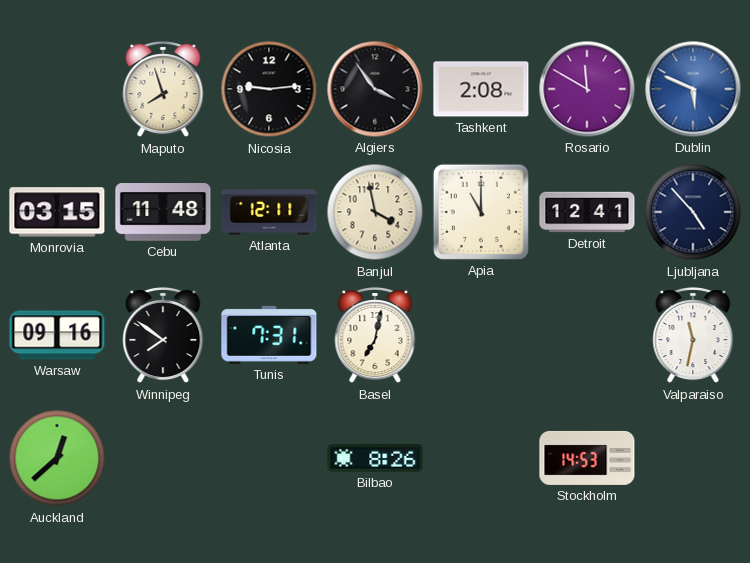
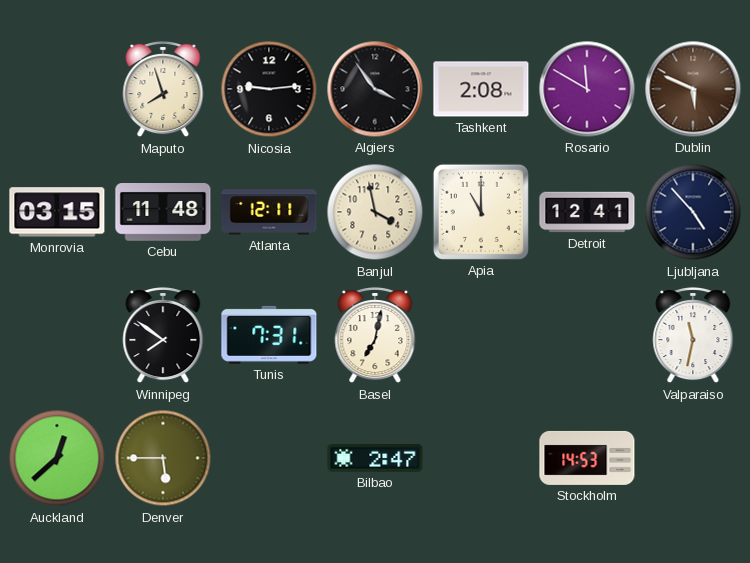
Dublin dial: blue -> brown
Warsaw: 09:16 -> none
Denver: none -> 5:45
Bilbao: 8:26 -> 2:47
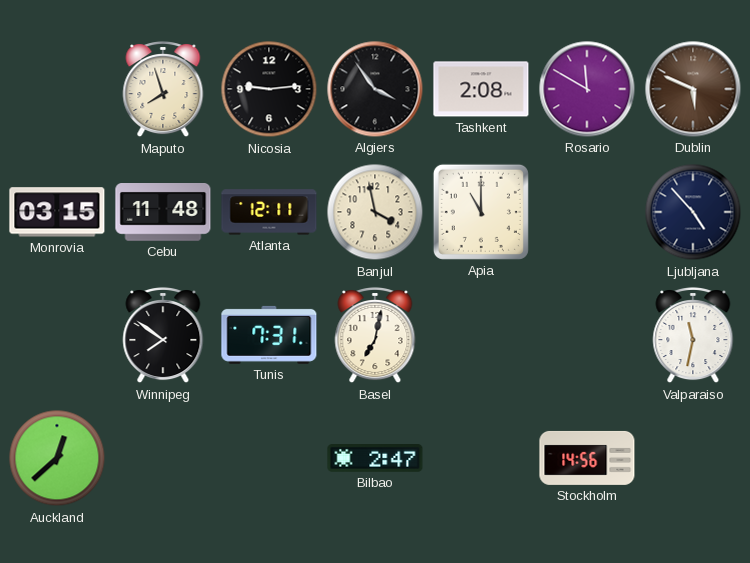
Detroit: 12:41 -> none
Denver: 5:45 -> none
Stockholm: 14:53 -> 14:56
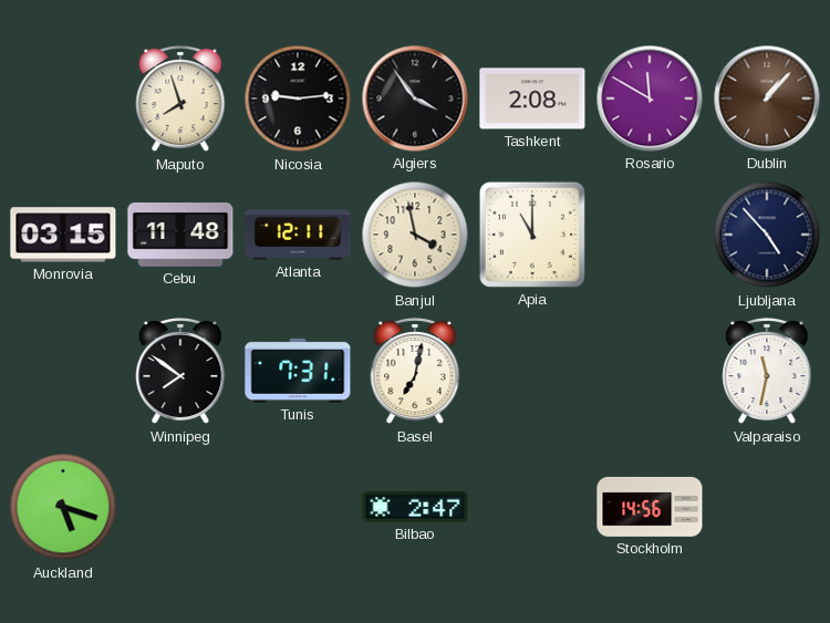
Dublin: 5:49 -> 1:07
Auckland: 12:38 -> 5:18
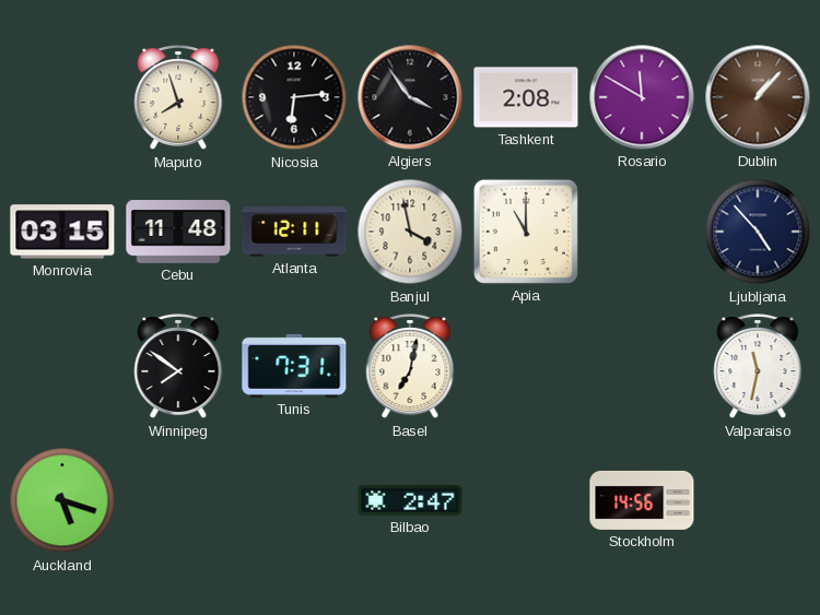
Nicosia: 9:14 -> 6:14
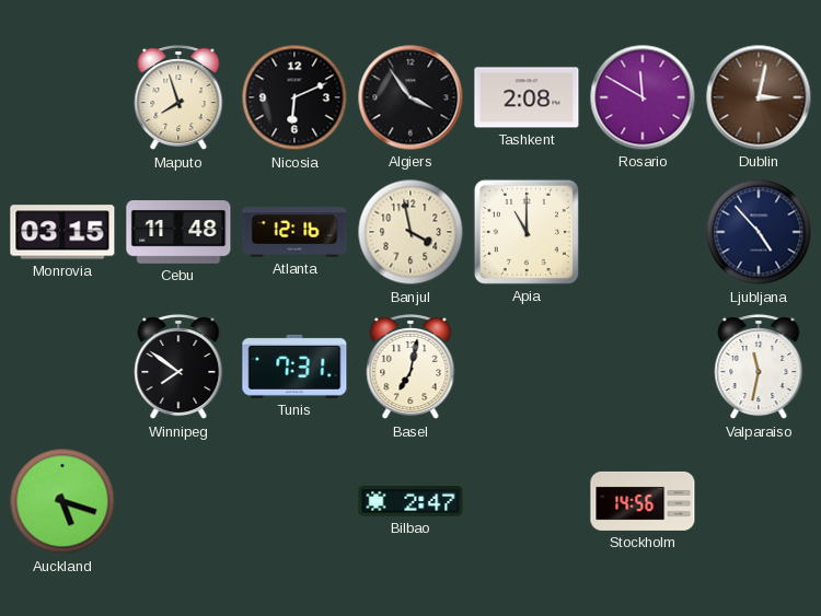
Nicosia: 6:14 -> 6:11
Dublin: 1:07 -> 3:02
Atlanta: 12:11 -> 12:16
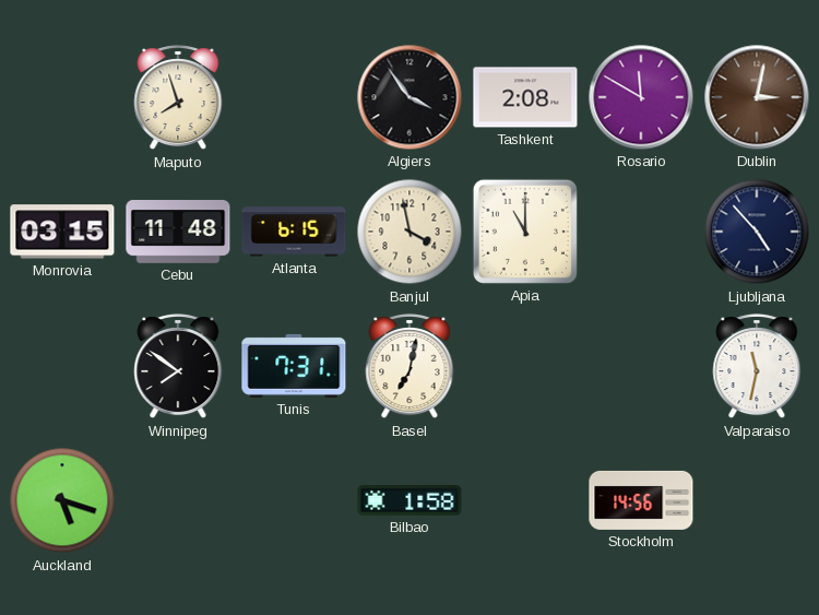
Nicosia: 6:11 -> none
Atlanta: 12:16 -> 6:15
Bilbao: 2:47 -> 1:58
